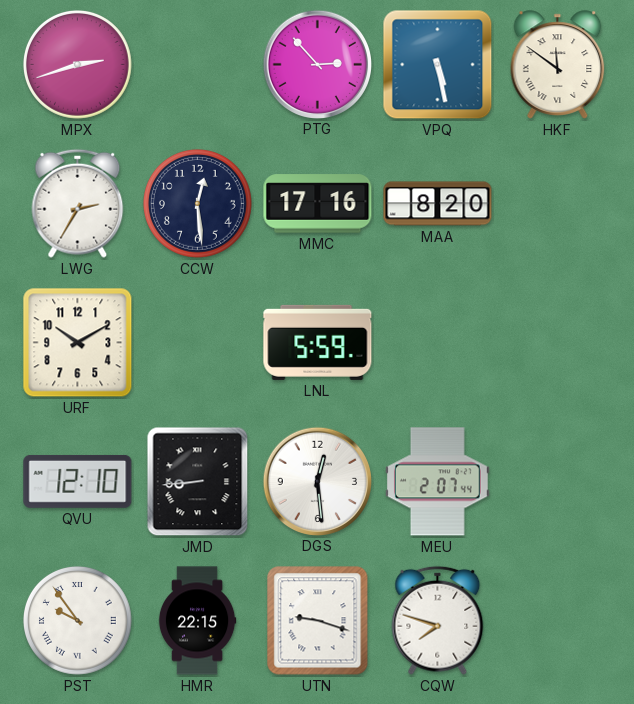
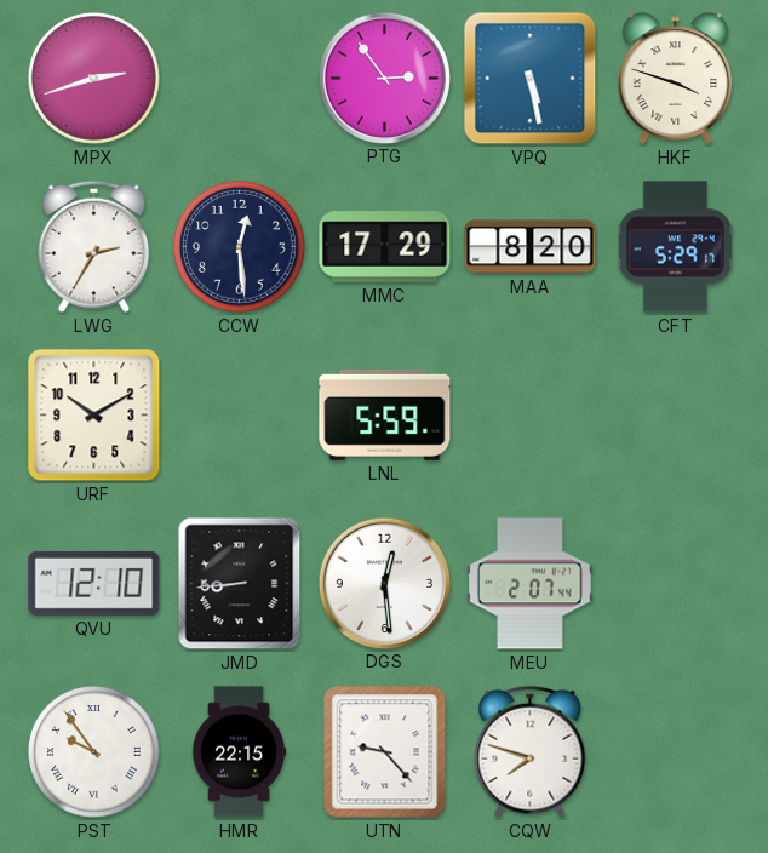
PTG: 2:53 -> 2:54
HKF: 11:51 -> 3:48
MMC: 17:16 -> 17:29
CFT: none -> 5:29
UTN: 9:18 -> 9:23
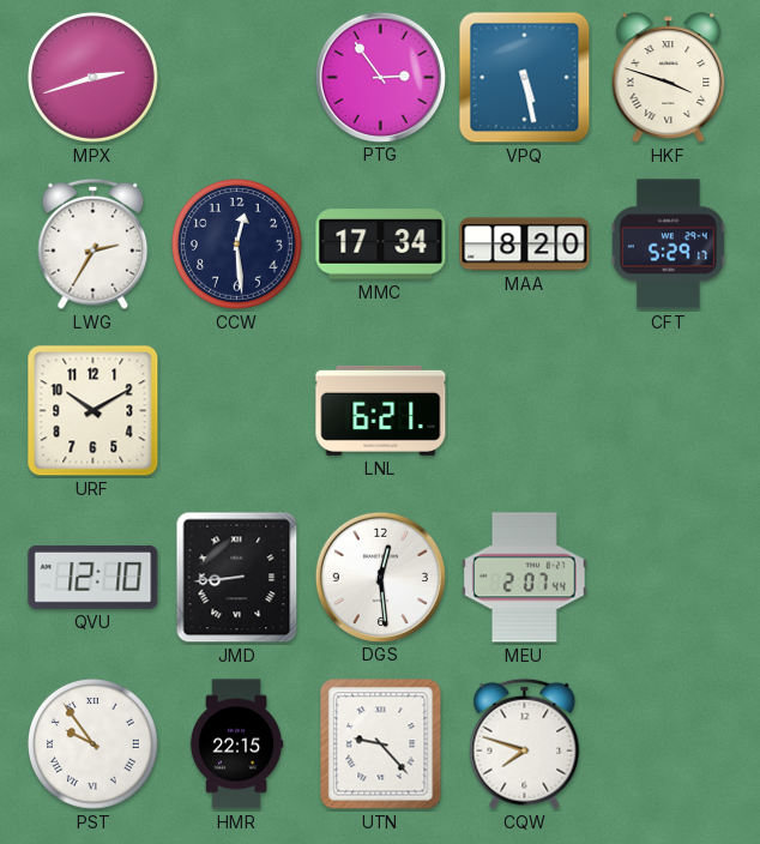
MMC: 17:29 -> 17:34
LNL: 5:59 -> 6:21
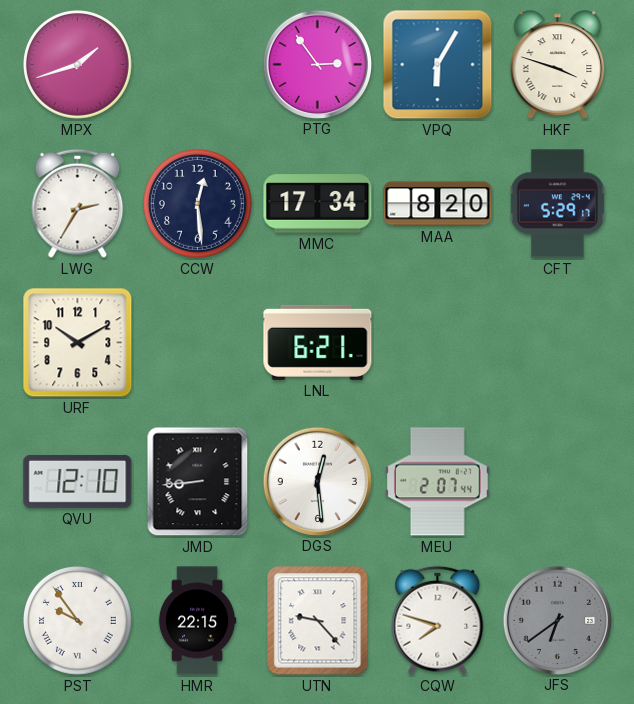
MPX: 2:42 -> 1:42
VPQ: 5:28 -> 6:05
JFS: none -> 6:39
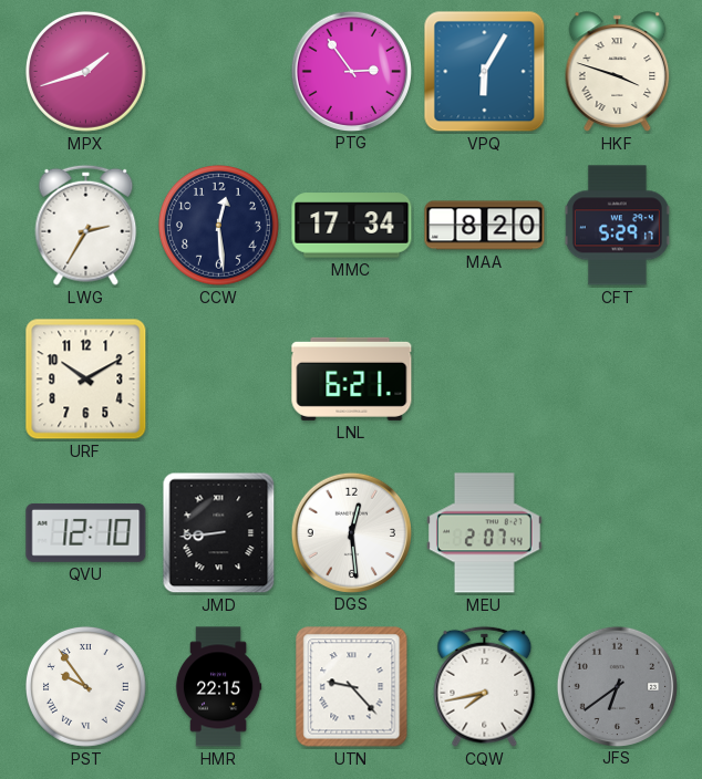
CQW: 7:48 -> 7:43
